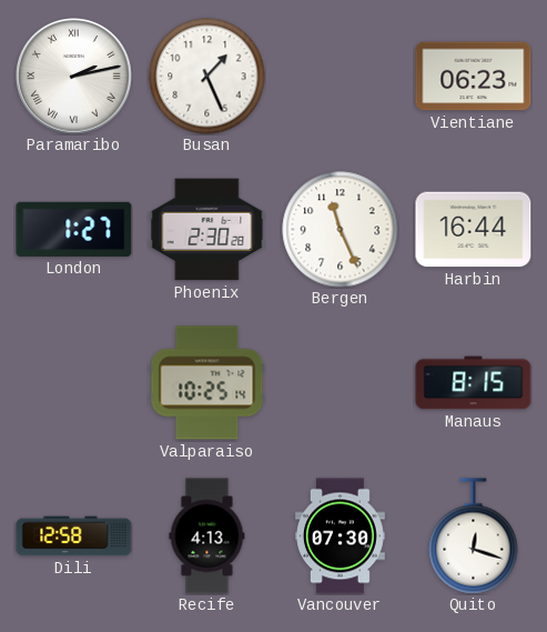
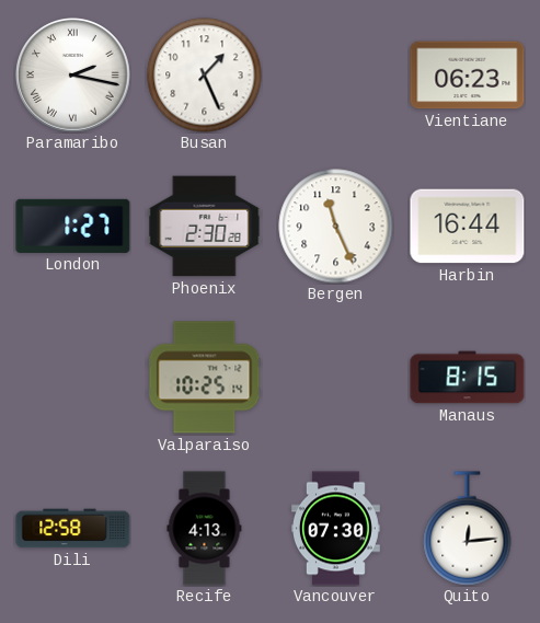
Paramaribo: 2:13 -> 2:17
Quito: 12:18 -> 12:14
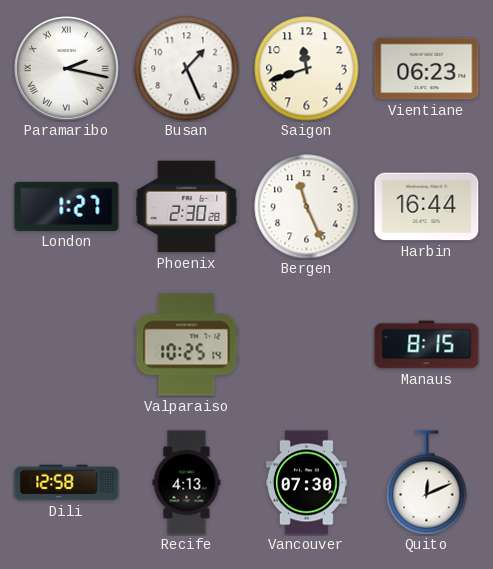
Saigon: none -> 11:42
Quito: 12:14 -> 12:11
